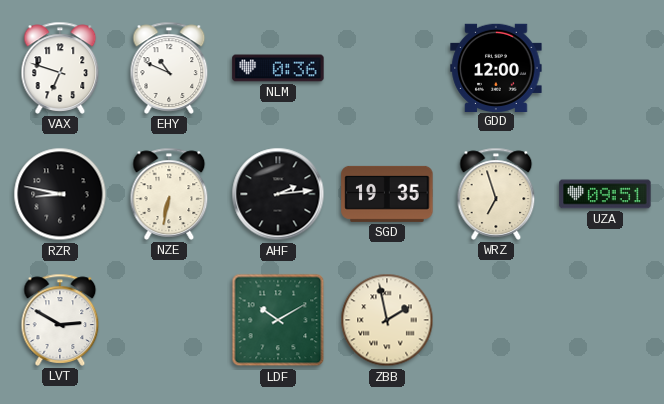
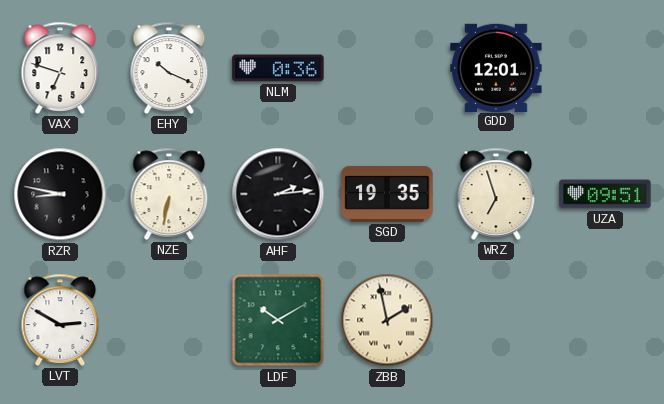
EHY: 10:49 -> 10:19
GDD: 12:00 -> 12:01
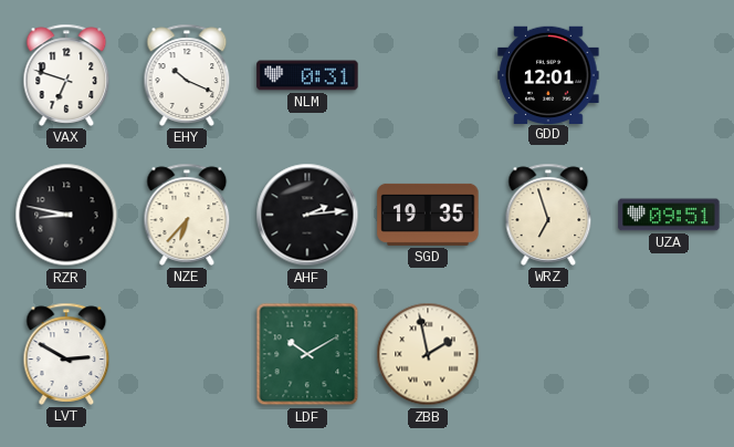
NLM: 0:36 -> 0:31
NZE: 6:32 -> 6:37
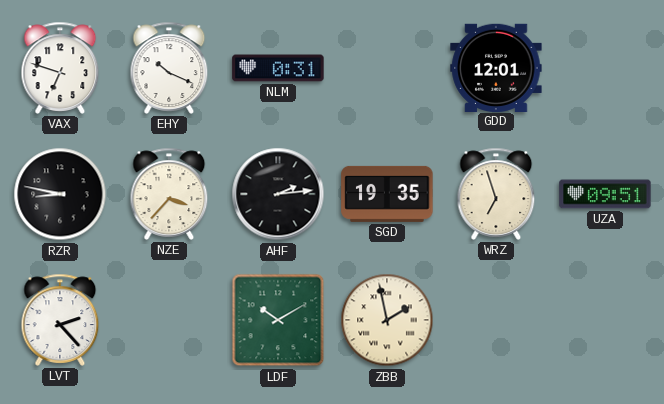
NZE: 6:37 -> 3:37
LVT: 2:50 -> 2:23
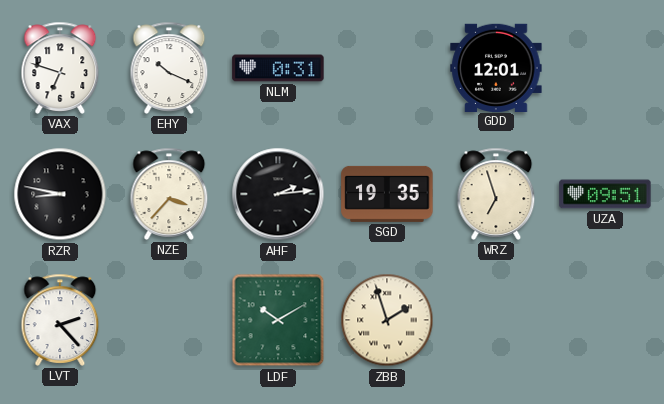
ZBB: 1:58 -> 1:57
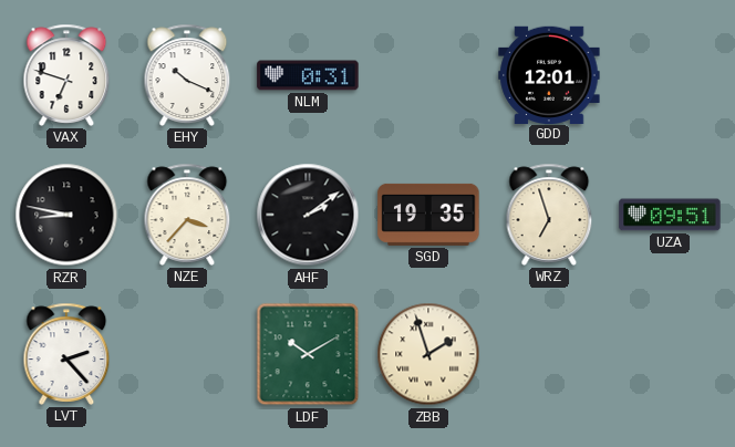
AHF: 2:14 -> 2:09
